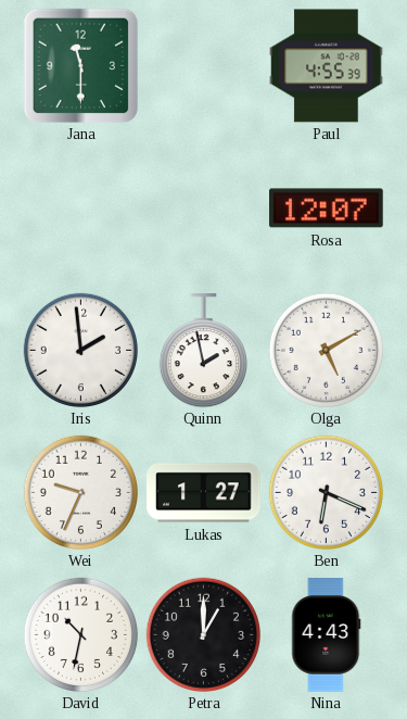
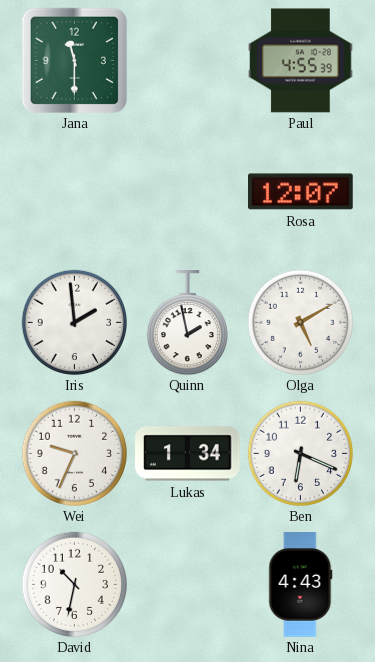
Lukas: 1:27 -> 1:34
Petra: 1:00 -> none
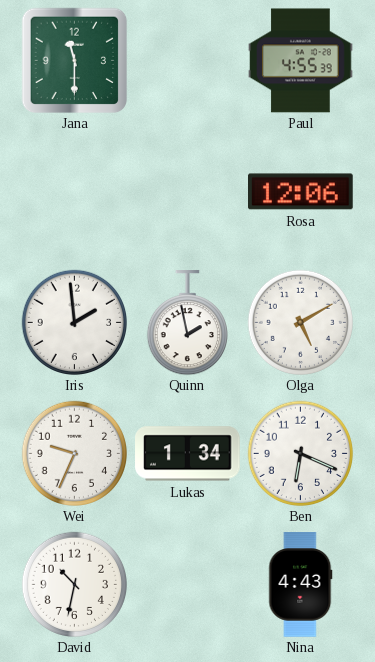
Rosa: 12:07 -> 12:06
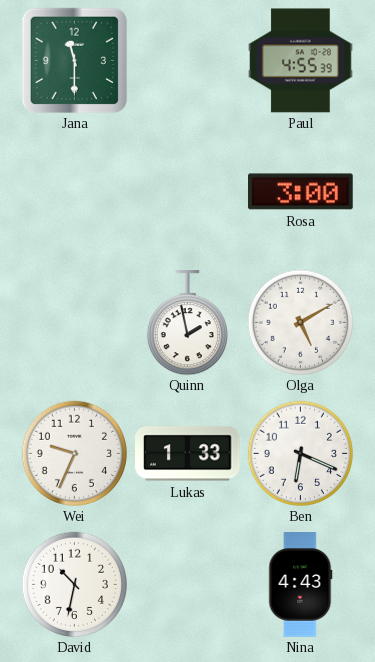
Rosa: 12:06 -> 3:00
Iris: 1:59 -> none
Lukas: 1:34 -> 1:33
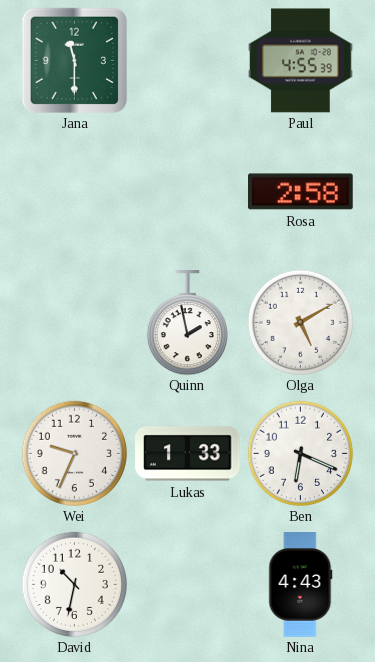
Rosa: 3:00 -> 2:58
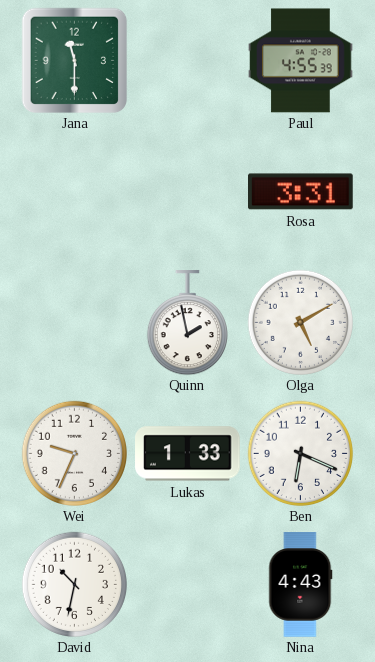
Rosa: 2:58 -> 3:31
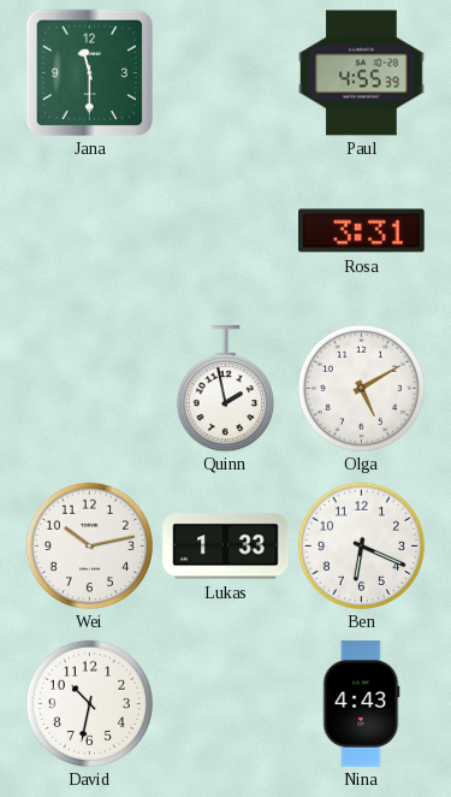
Wei: 9:34 -> 10:13
